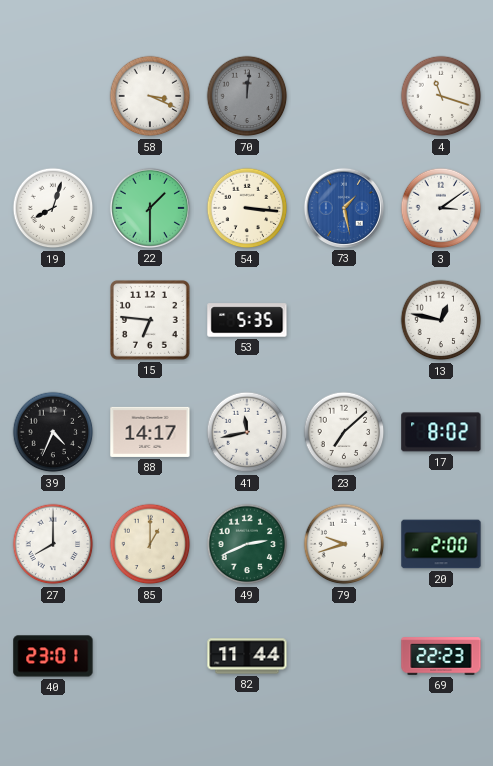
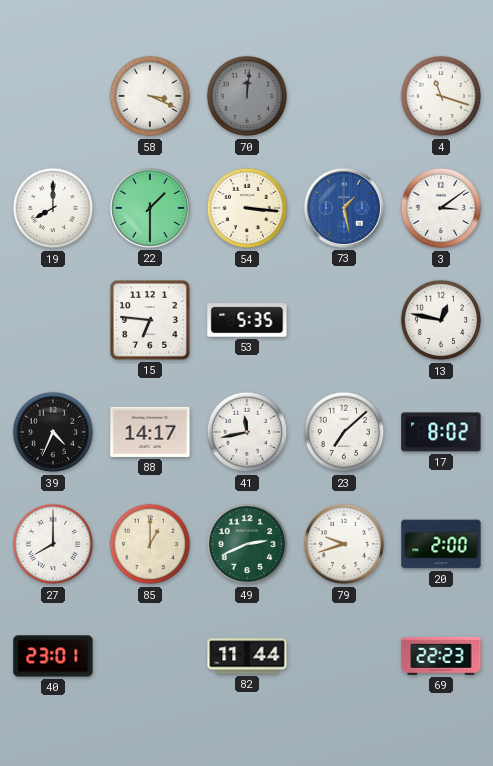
19: 8:03 -> 8:00
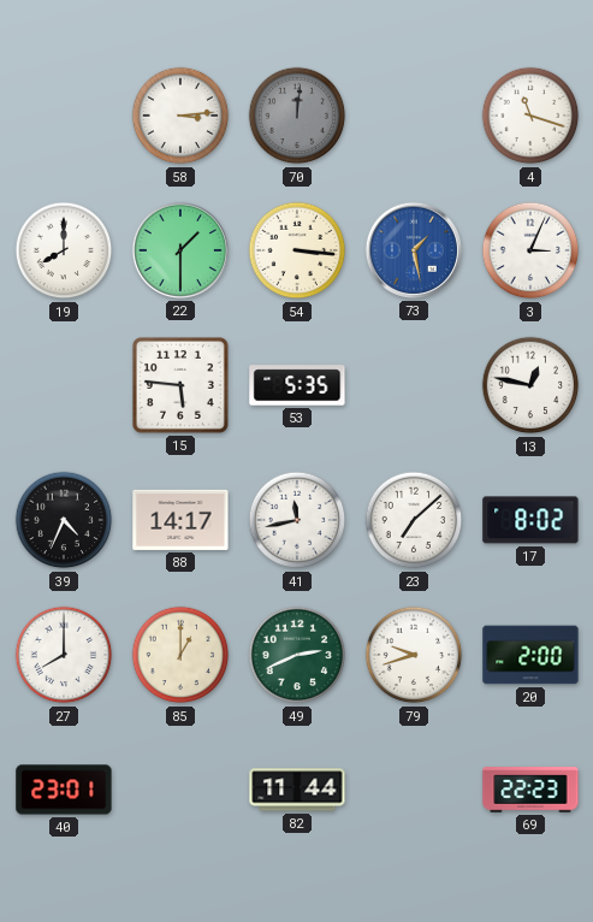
58: 3:19 -> 3:14
3: 3:09 -> 3:04
15: 6:46 -> 5:46
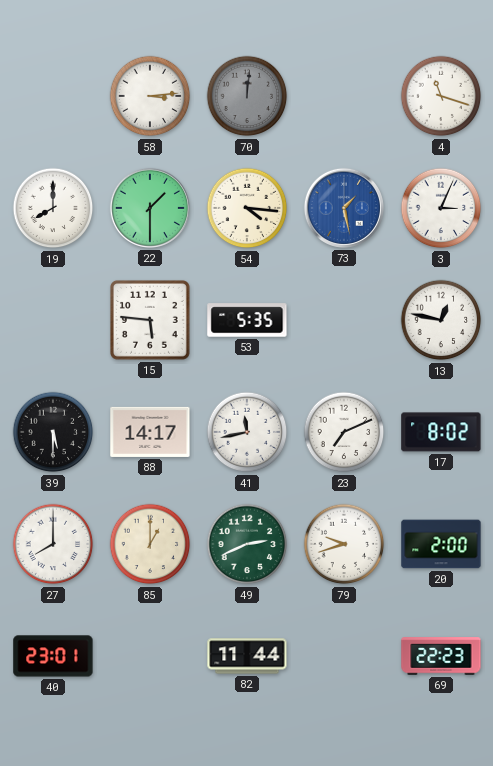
54: 3:16 -> 4:16
39: 4:34 -> 5:30
23: 7:08 -> 7:11
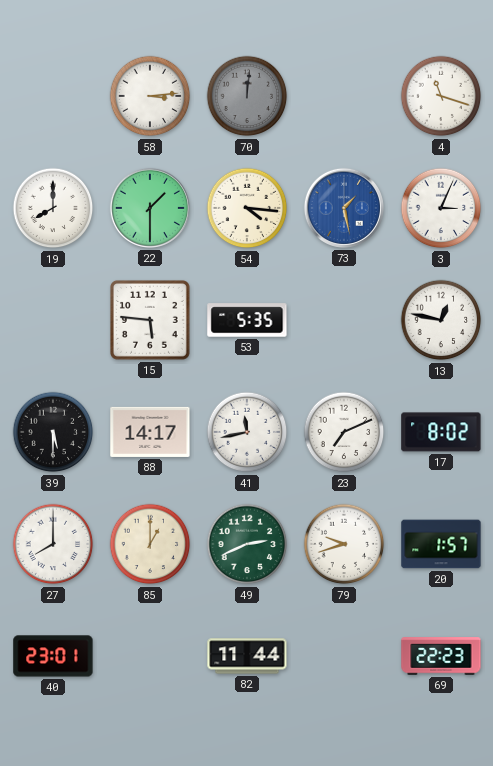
20: 2:00 -> 1:57
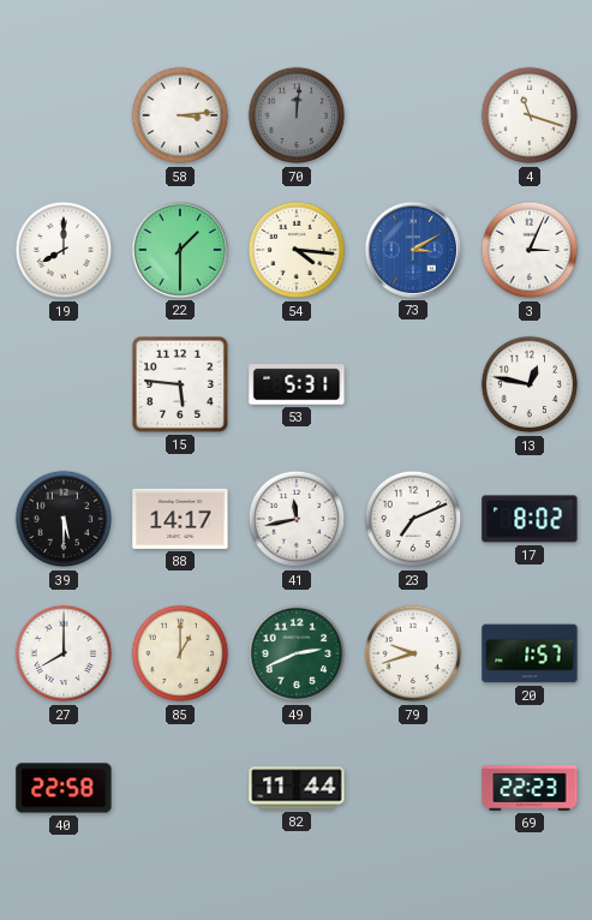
73: 1:28 -> 3:10
53: 5:35 -> 5:31
40: 23:01 -> 22:58
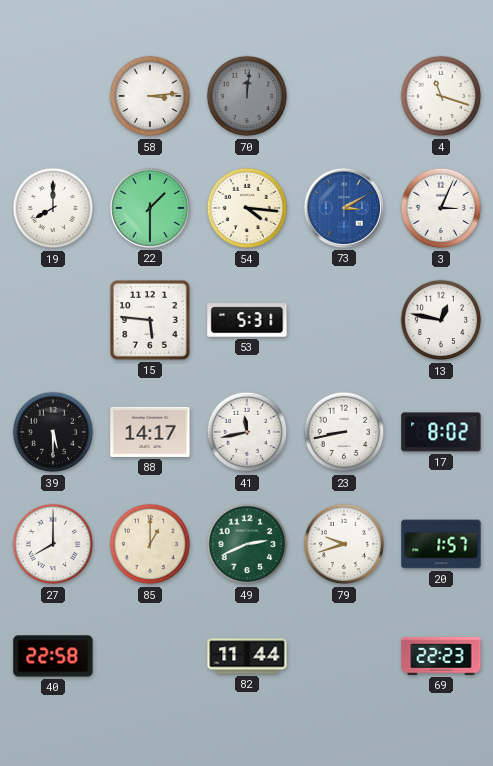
23: 7:11 -> 8:43
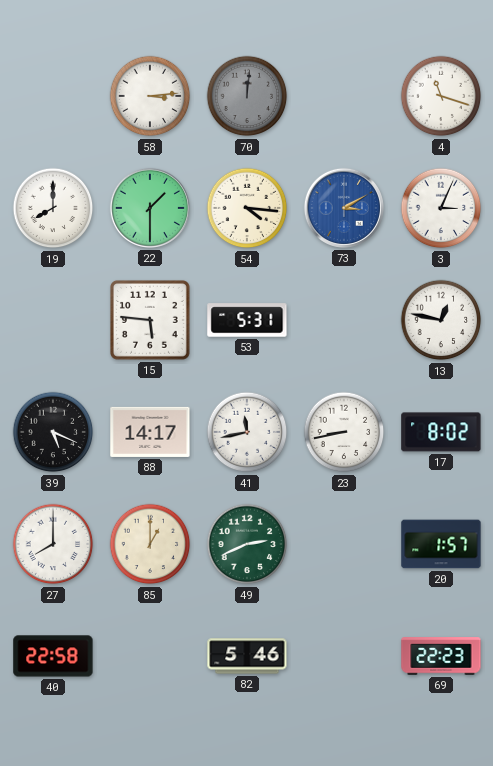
39: 5:30 -> 5:19
79: 9:42 -> none
82: 11:44 -> 5:46
